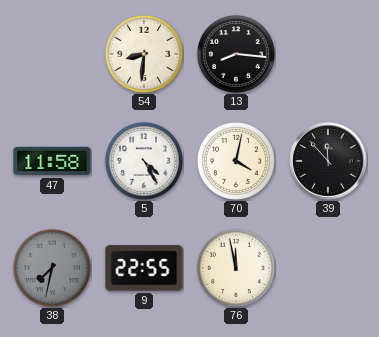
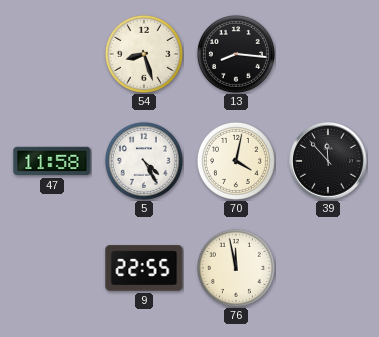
54: 8:31 -> 8:27
38: 7:32 -> none
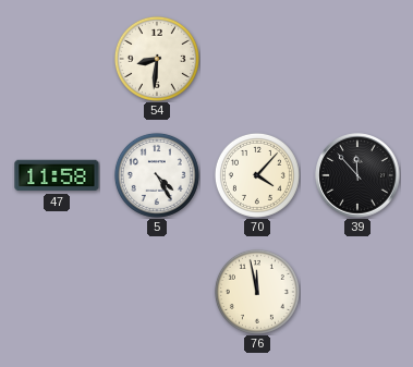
54: 8:27 -> 8:31
13: 8:16 -> none
70: 4:02 -> 4:07
9: 22:55 -> none
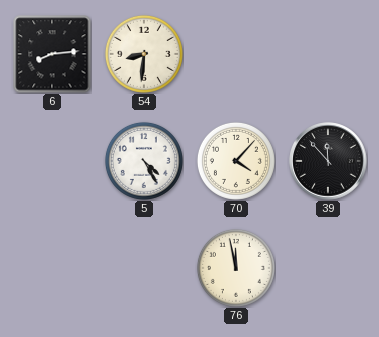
6: none -> 8:14
47: 11:58 -> none
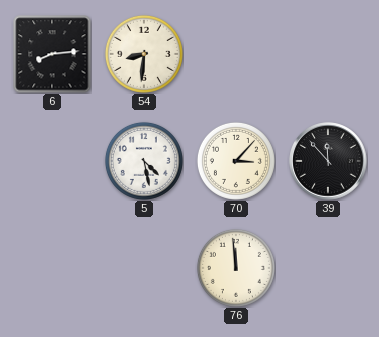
5: 4:25 -> 4:28
70: 4:07 -> 3:07
76: 11:58 -> 11:59
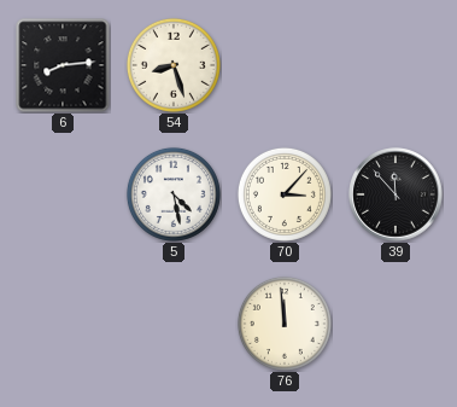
54: 8:31 -> 8:27
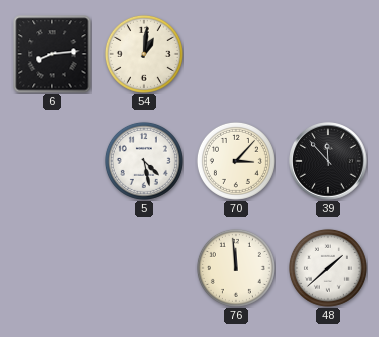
54: 8:27 -> 1:01
48: none -> 1:38
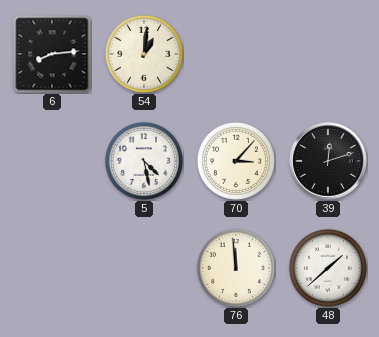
39: 11:53 -> 12:12
